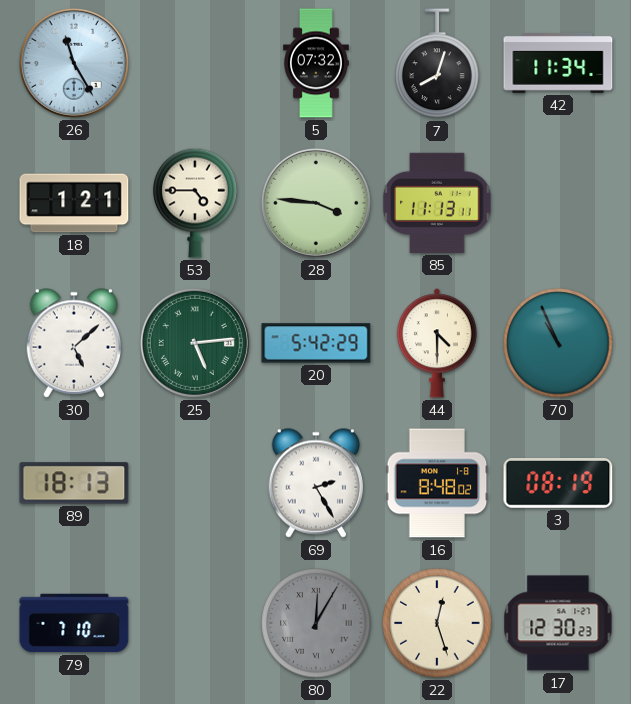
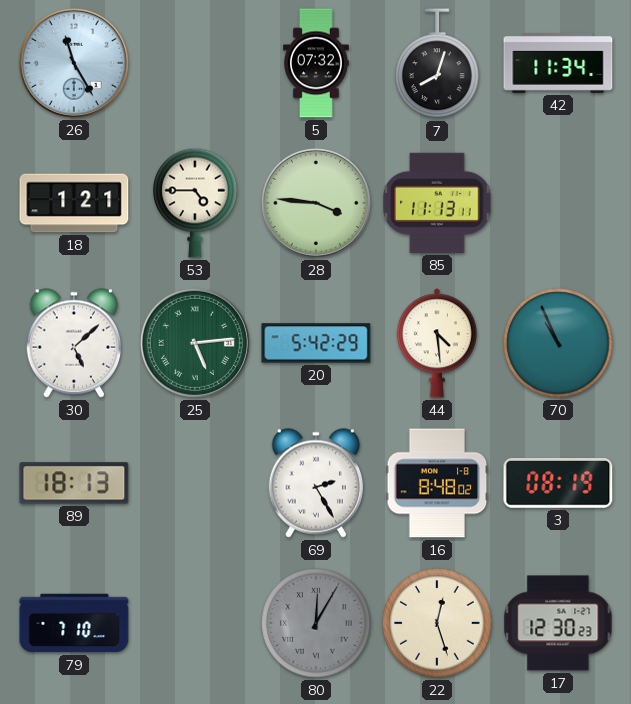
44: 4:30 -> 4:29
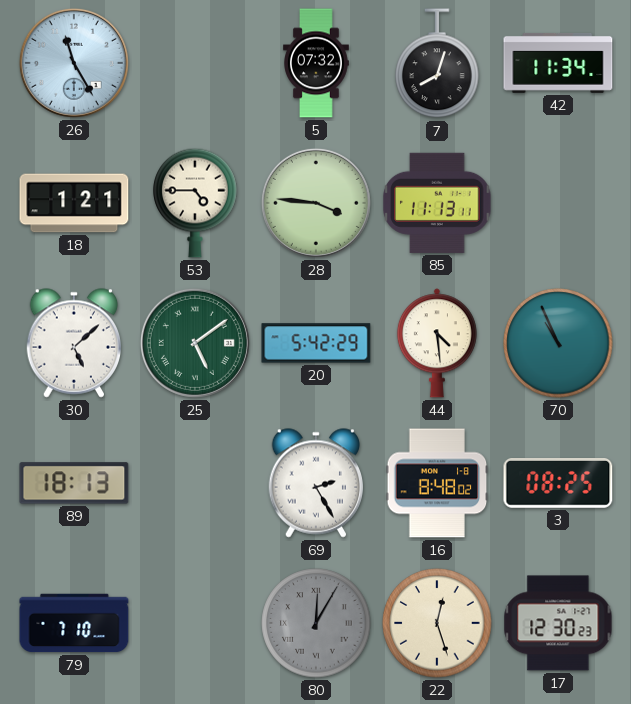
25: 5:14 -> 5:09
3: 08:19 -> 08:25
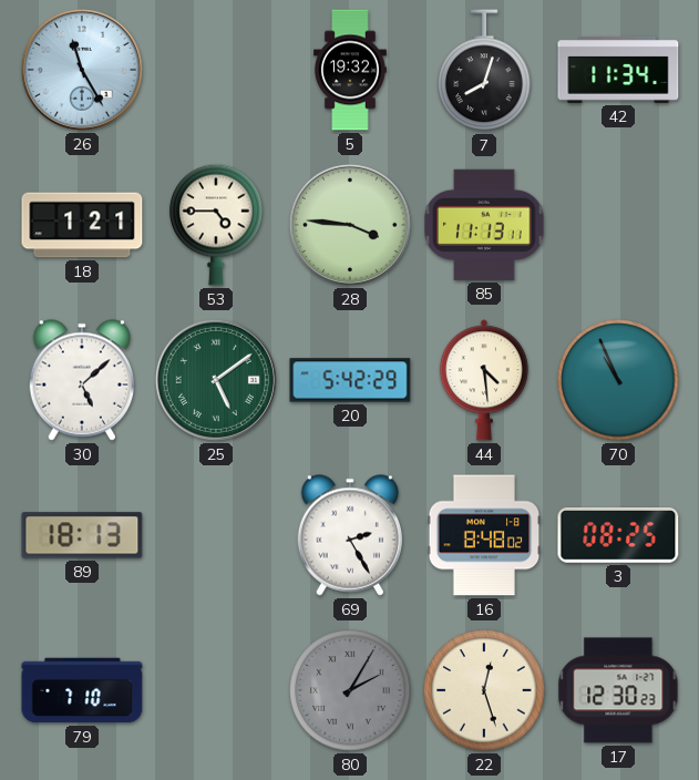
5: 07:32 -> 19:32
80: 12:05 -> 2:05
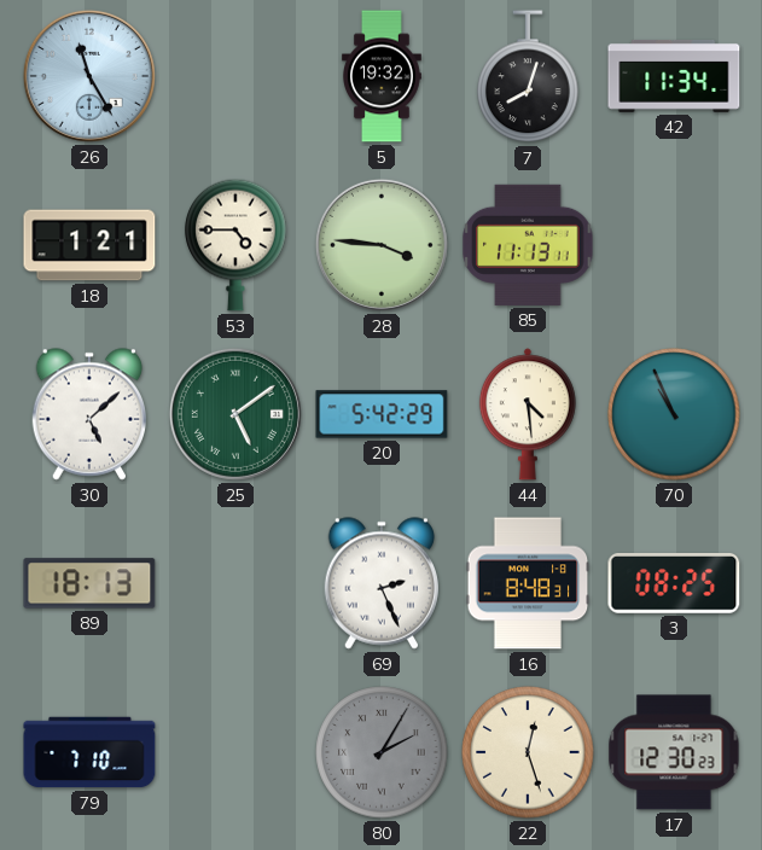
69: 2:25 -> 2:26
16: 8:48:02 -> 8:48:31
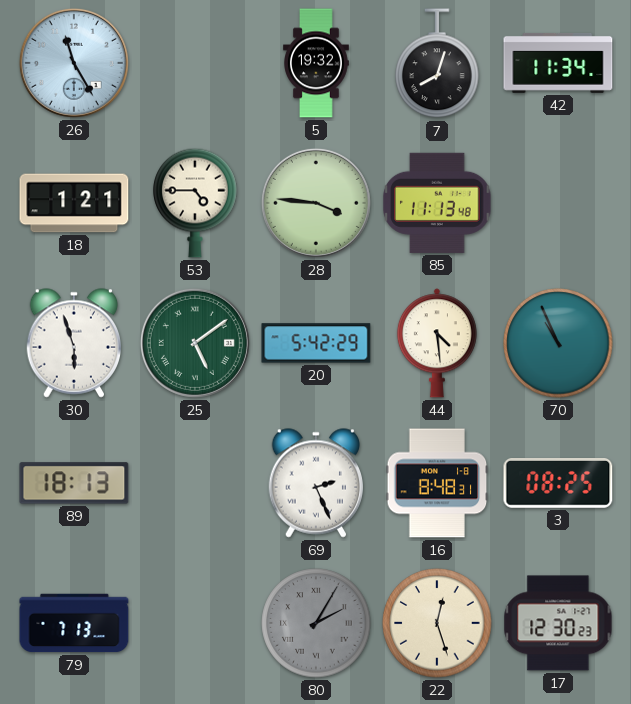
85: 11:13:11 -> 11:13:48
30: 5:08 -> 5:57
79: 7:10 -> 7:13
